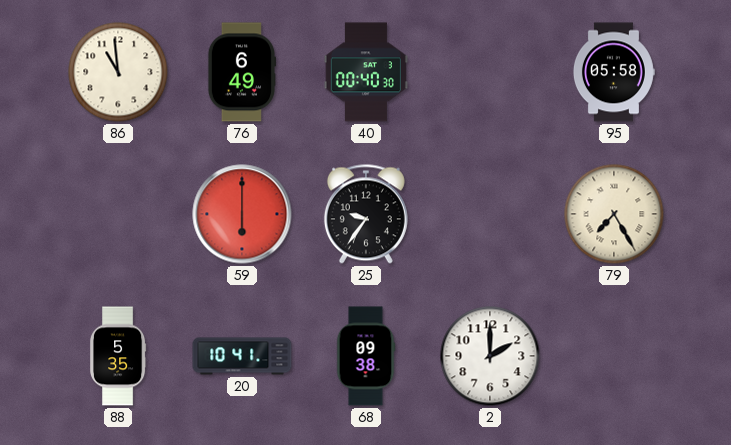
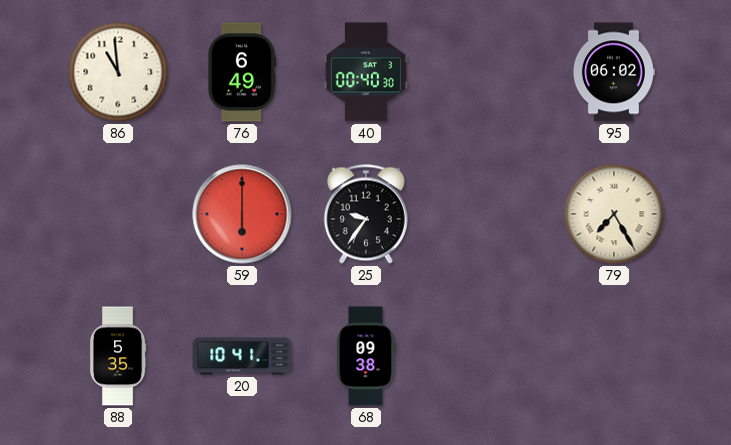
95: 05:58 -> 06:02
2: 2:00 -> none
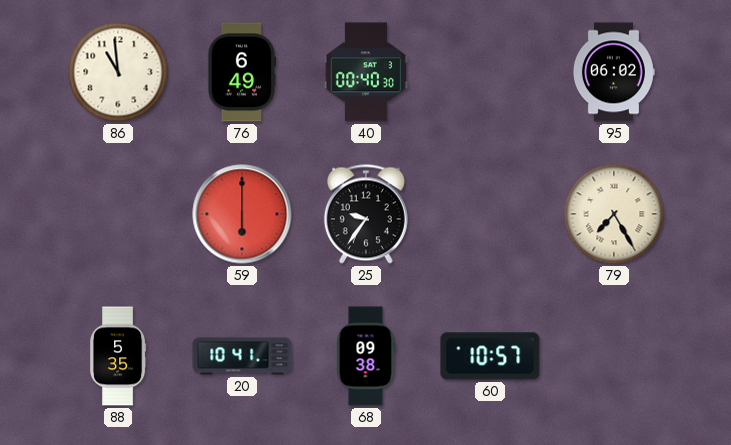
60: none -> 10:57
